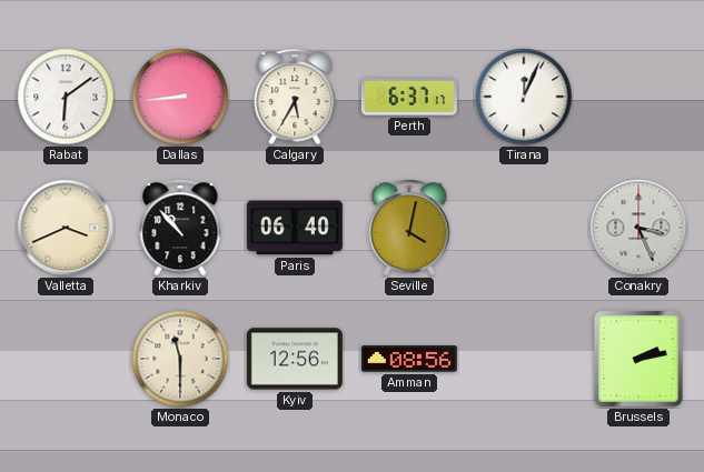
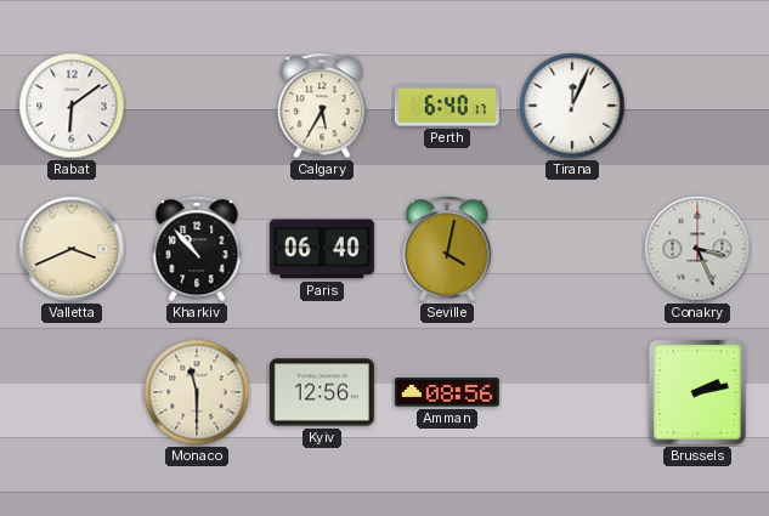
Dallas: 8:44 -> none
Perth: 6:37 -> 6:40
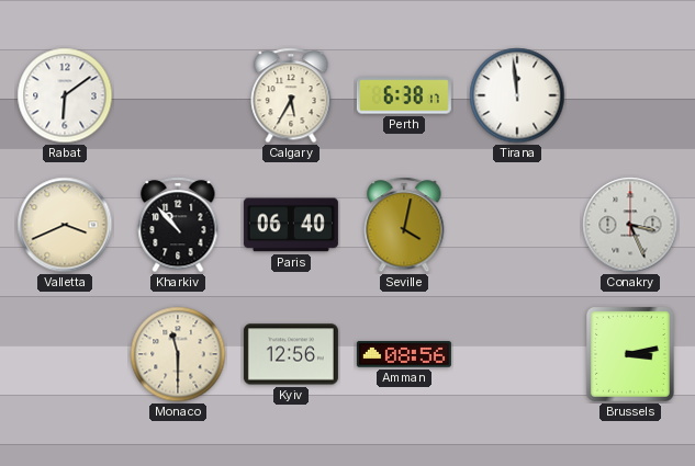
Perth: 6:40 -> 6:38
Tirana: 12:04 -> 11:59
Brussels: 2:13 -> 3:13
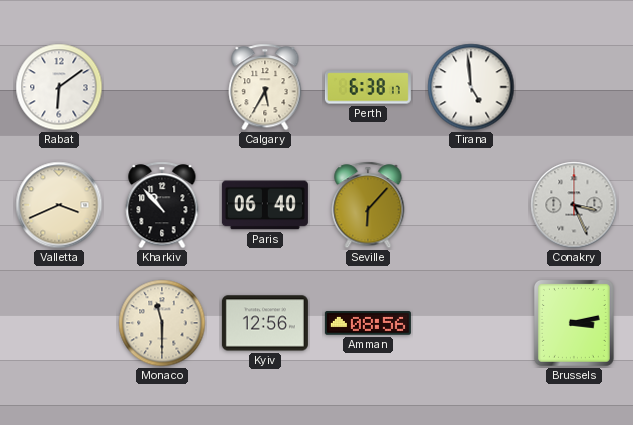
Tirana: 11:59 -> 4:59
Seville: 4:02 -> 6:07
